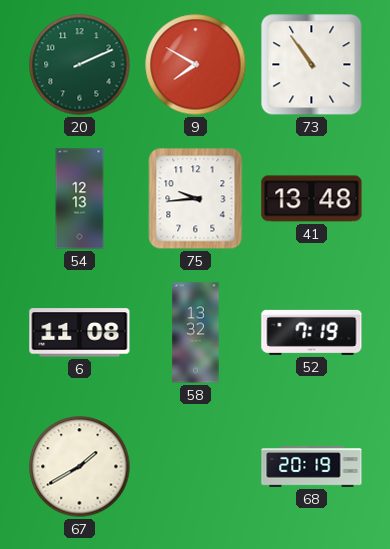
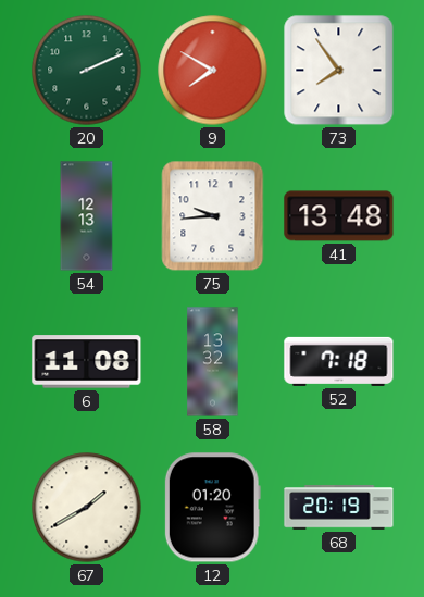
73: 10:54 -> 7:54
52: 7:19 -> 7:18
12: none -> 01:20
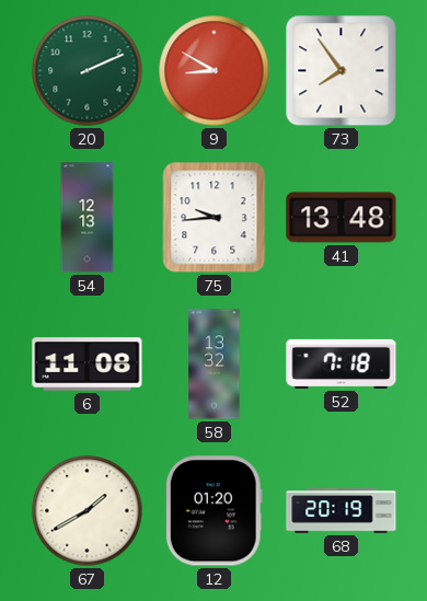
9: 7:50 -> 8:50
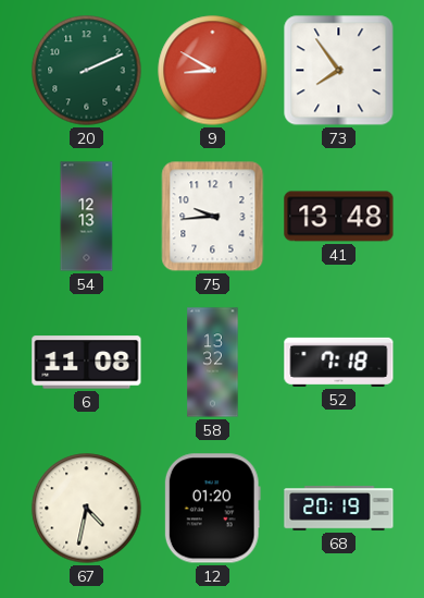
67: 1:40 -> 4:32
